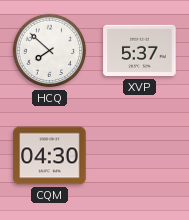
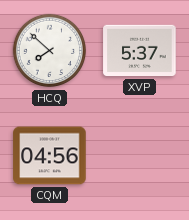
CQM: 04:30 -> 04:56
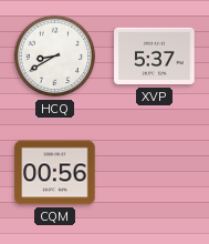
HCQ: 7:52 -> 8:40
CQM: 04:56 -> 00:56
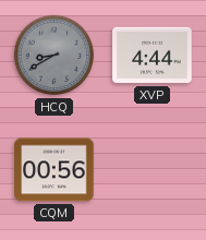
HCQ dial: white -> grey
XVP: 5:37 -> 4:44
